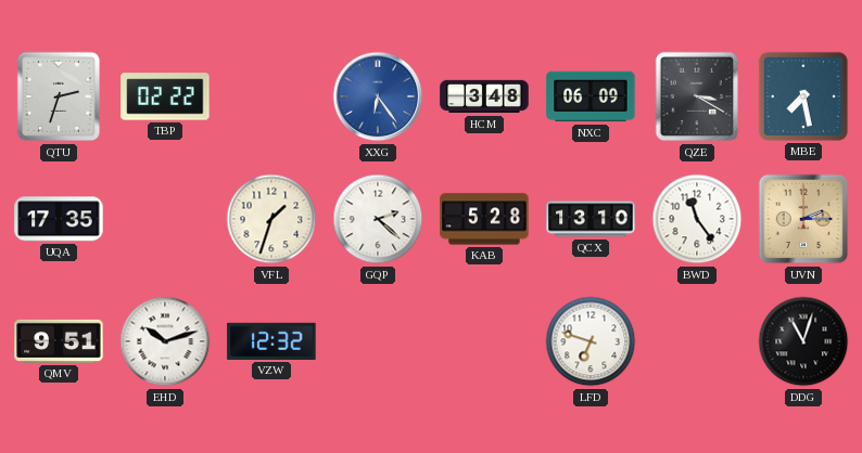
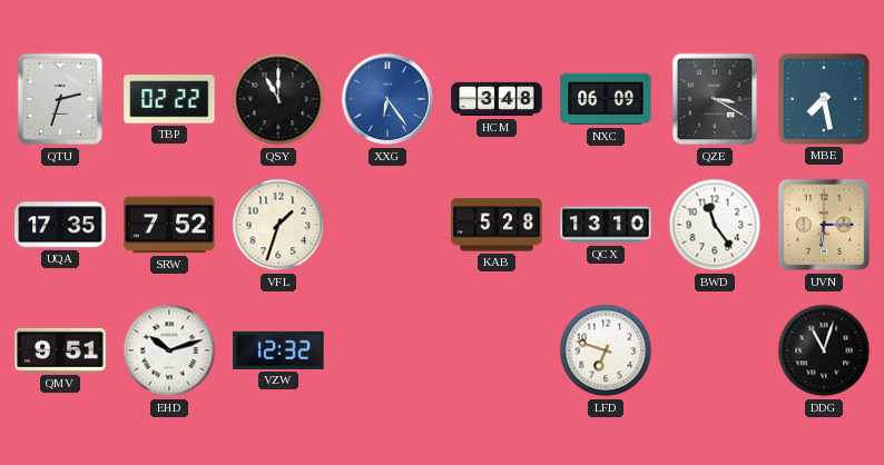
QSY: none -> 11:00
SRW: none -> 7:52
GQP: 2:22 -> none
UVN: 2:15 -> 6:15
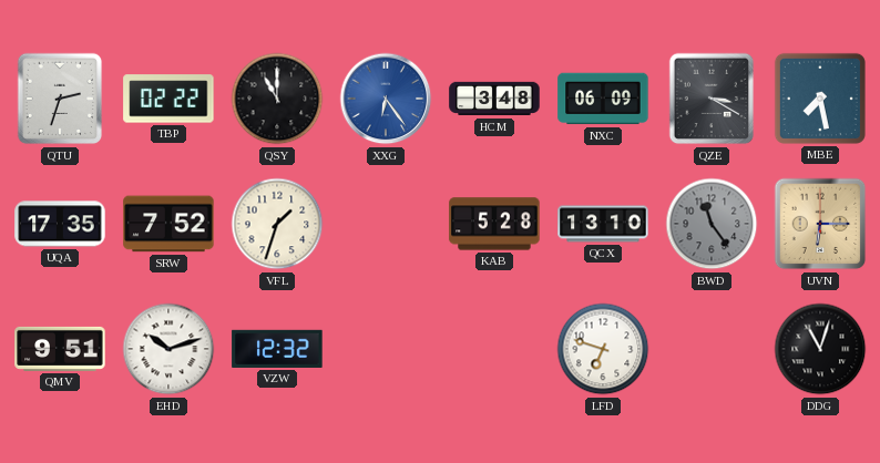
BWD dial: white -> grey
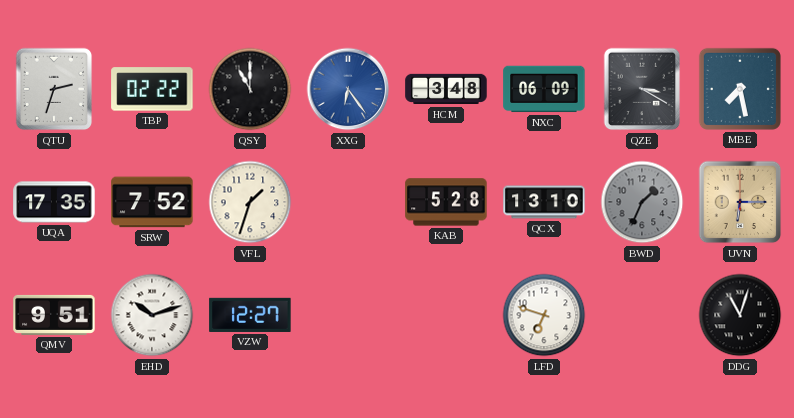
BWD: 11:24 -> 1:34
VZW: 12:32 -> 12:27
